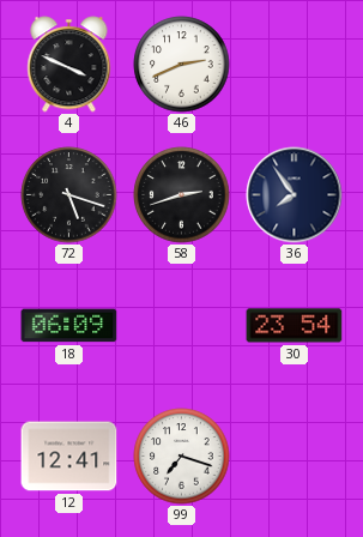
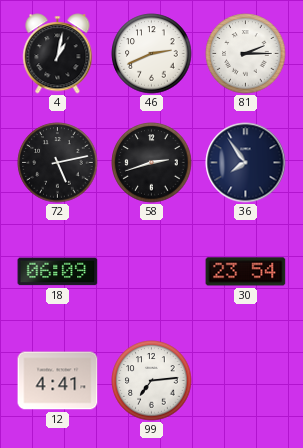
4: 3:49 -> 1:02
81: none -> 2:15
72: 5:18 -> 5:13
12: 12:41 -> 4:41
99: 7:18 -> 7:14
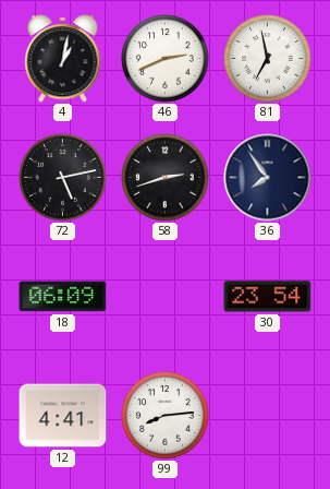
81: 2:15 -> 6:58
99: 7:14 -> 8:14
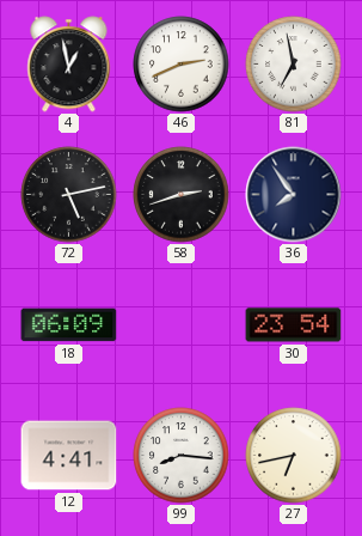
4: 1:02 -> 12:58
99: 8:14 -> 8:16
27: none -> 6:43
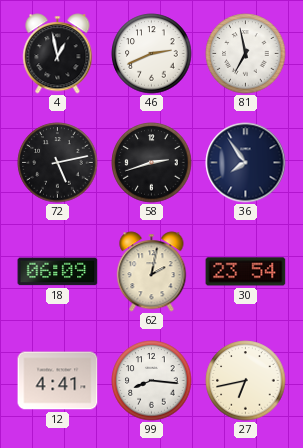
62: none -> 2:02
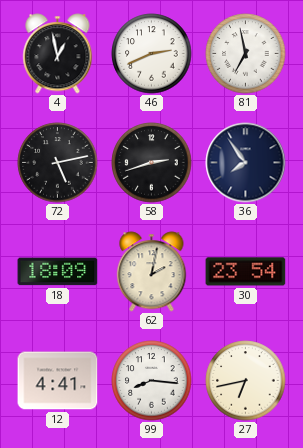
18: 06:09 -> 18:09
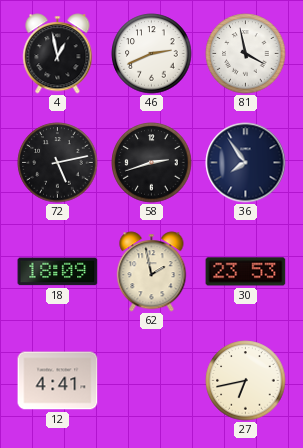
81: 6:58 -> 3:58
62: 2:02 -> 1:58
30: 23:54 -> 23:53
99: 8:16 -> none
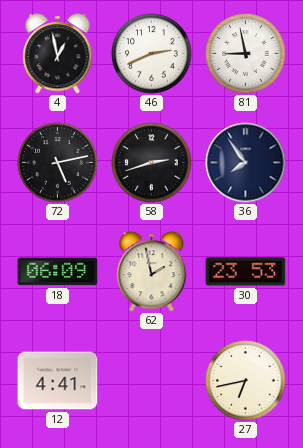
81: 3:58 -> 8:58
18: 18:09 -> 06:09
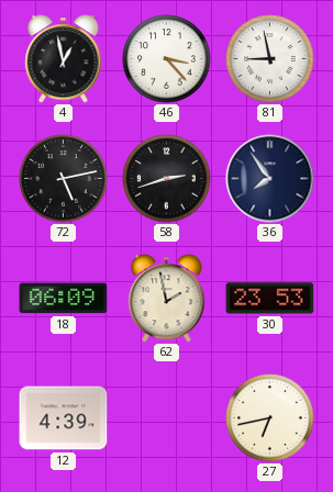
46: 2:41 -> 3:23
12: 4:41 -> 4:39
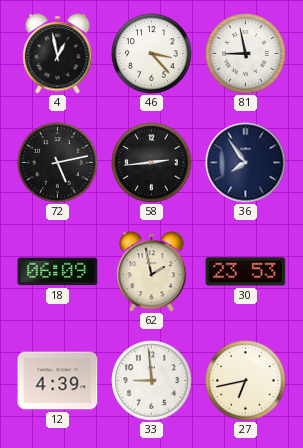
58: 2:42 -> 2:44
33: none -> 8:59
